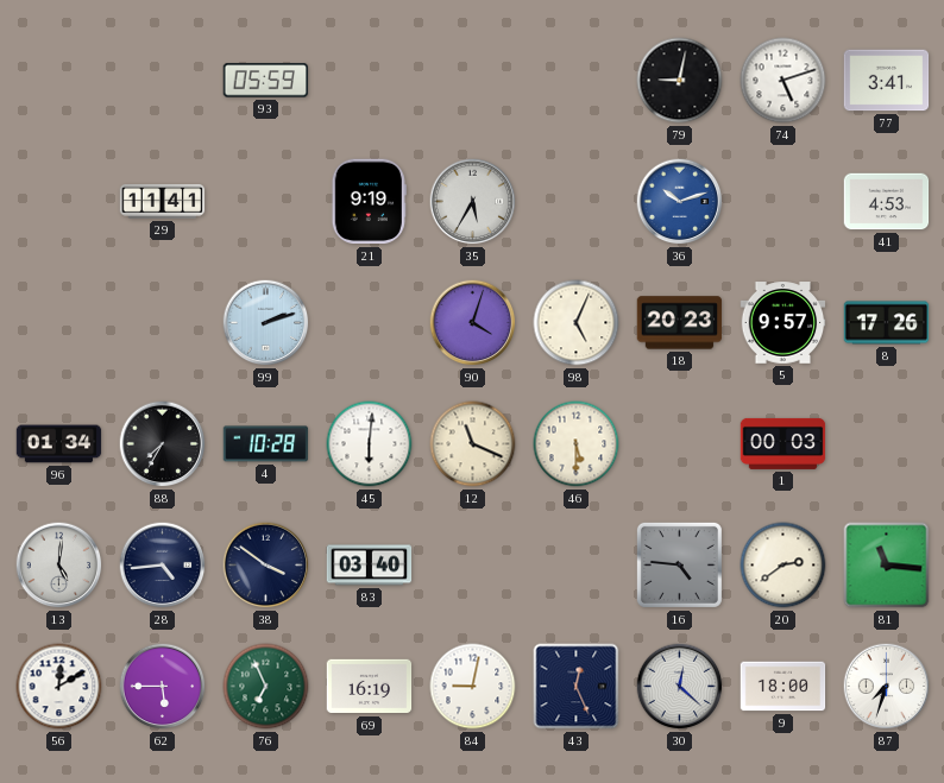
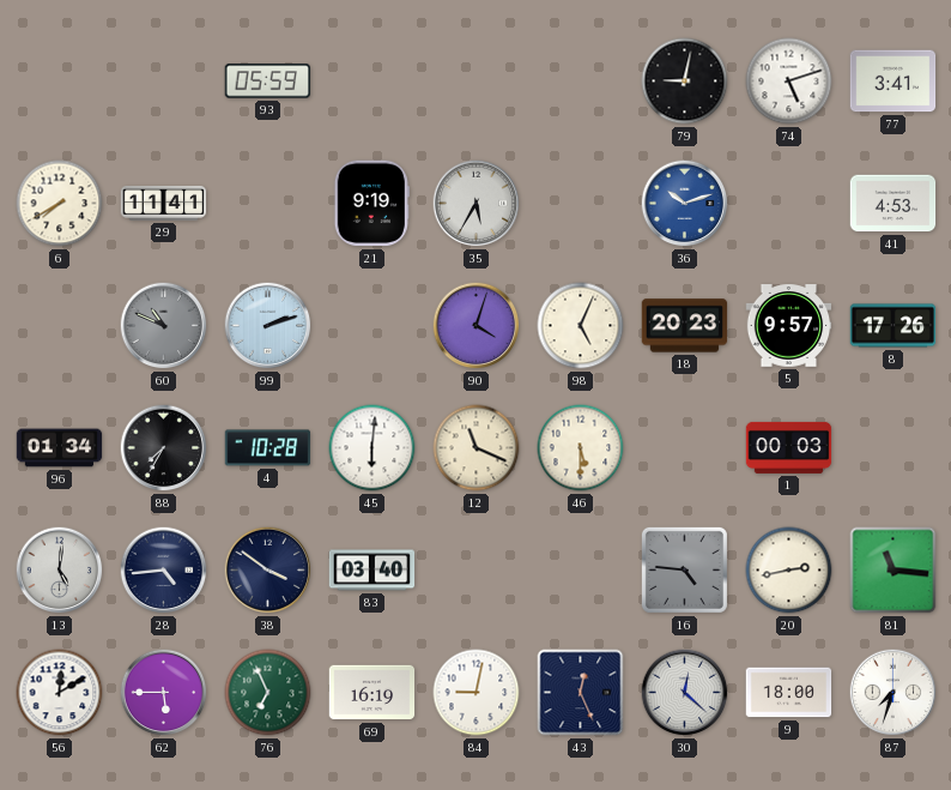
6: none -> 7:40
60: none -> 10:49
20: 2:39 -> 2:43
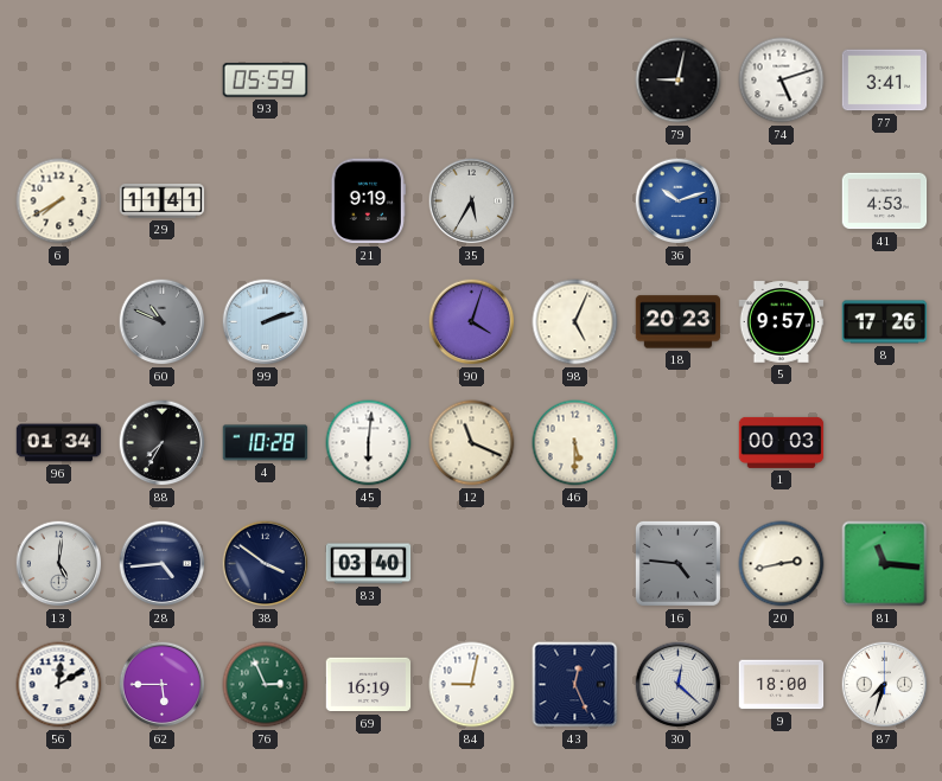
76: 6:56 -> 2:56
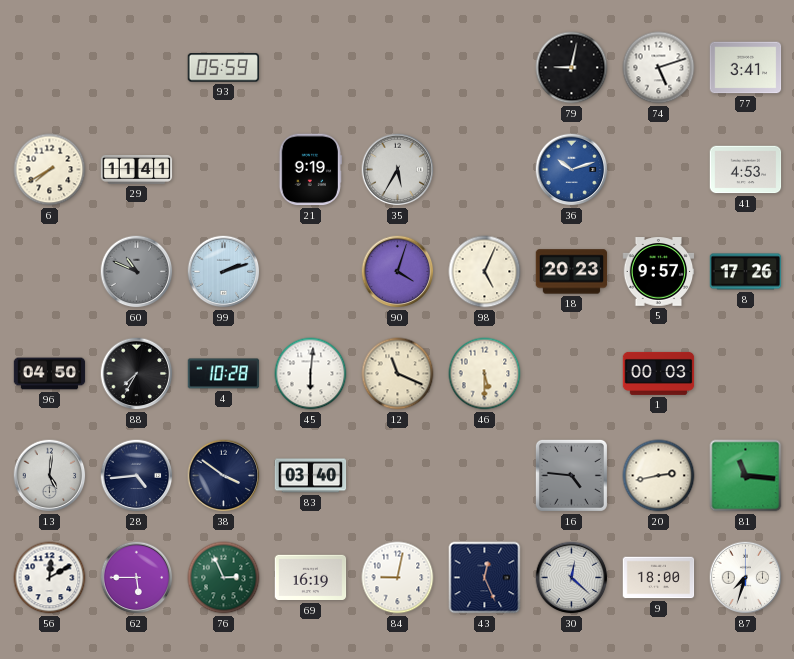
96: 01:34 -> 04:50
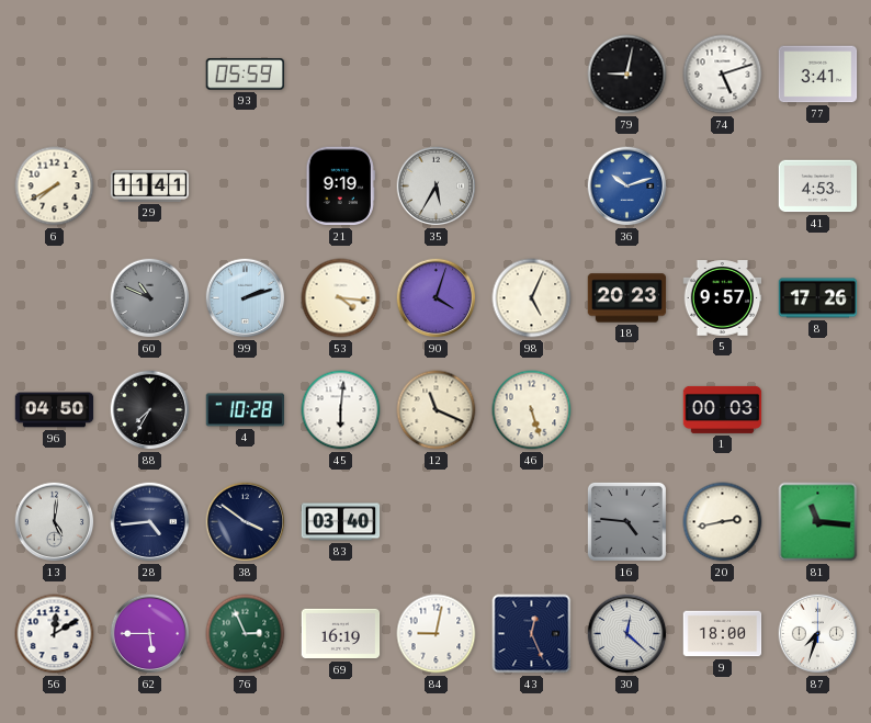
53: none -> 4:16
46: 5:30 -> 5:27
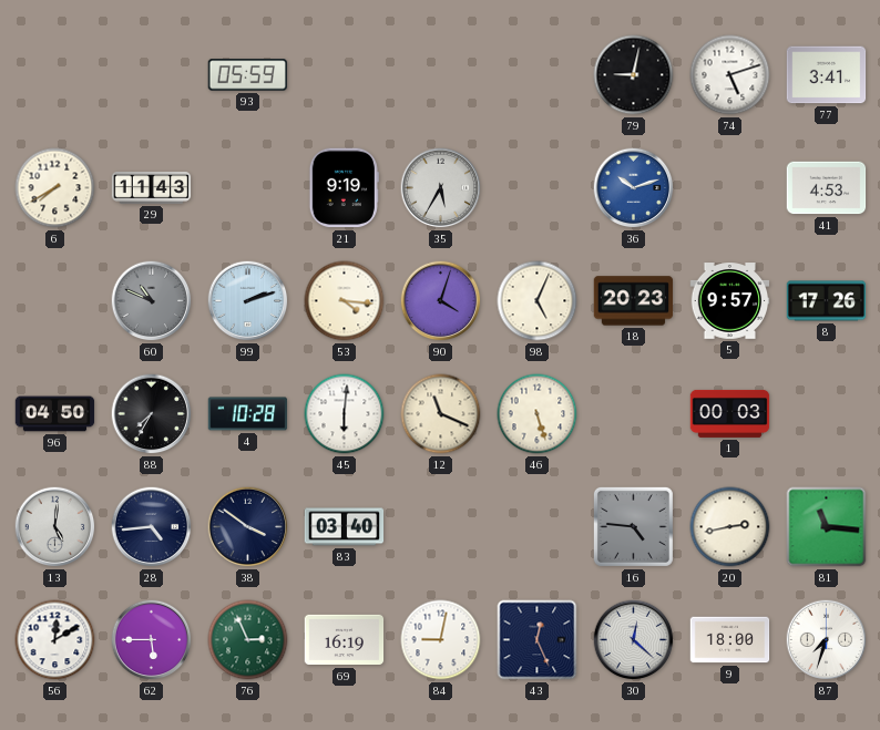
29: 11:41 -> 11:43
